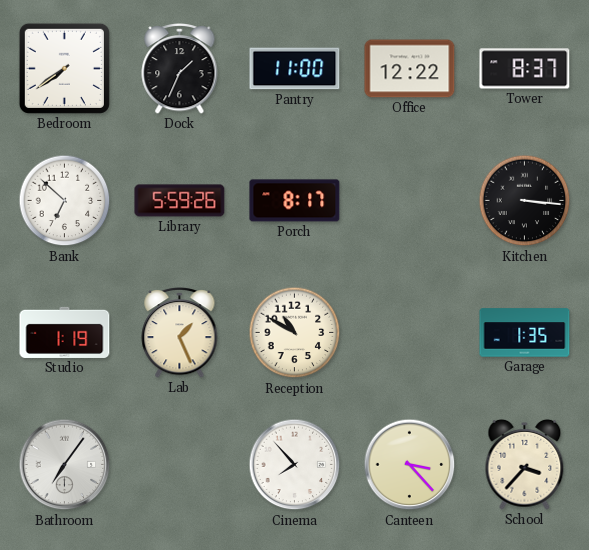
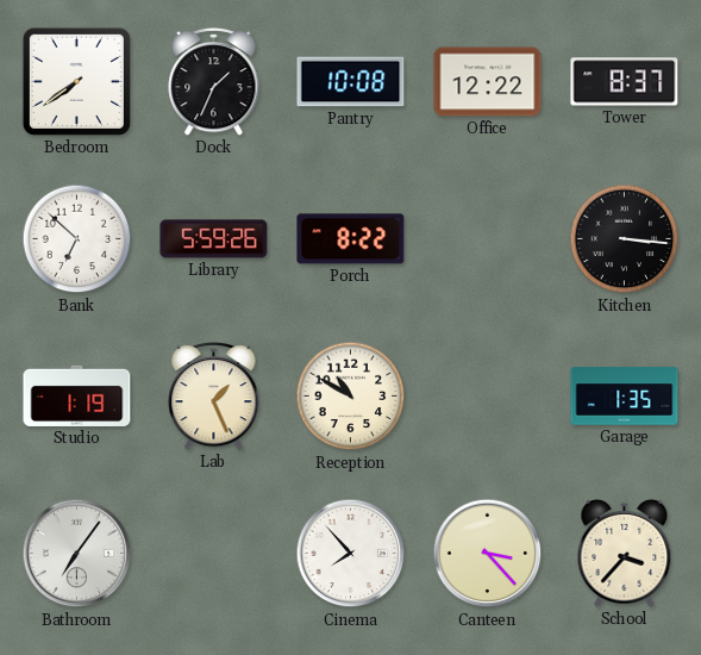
Pantry: 11:00 -> 10:08
Porch: 8:17 -> 8:22
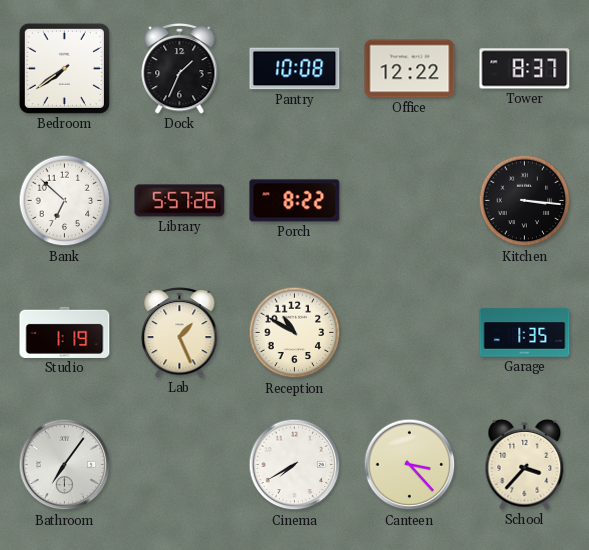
Library: 5:59 -> 5:57
Cinema: 7:53 -> 7:40
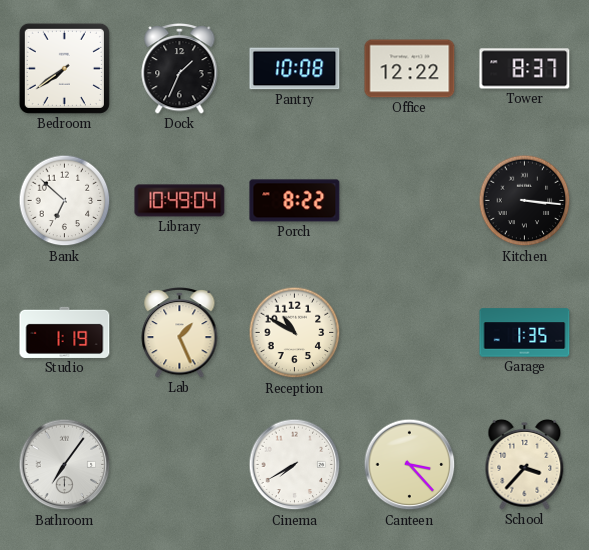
Library: 5:57 -> 10:49
